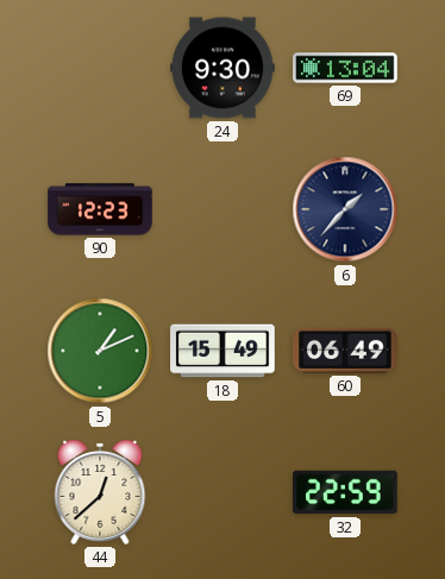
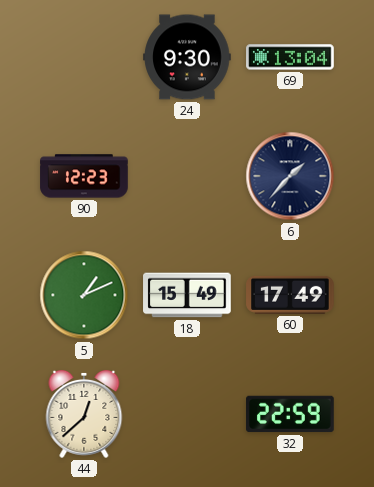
60: 06:49 -> 17:49
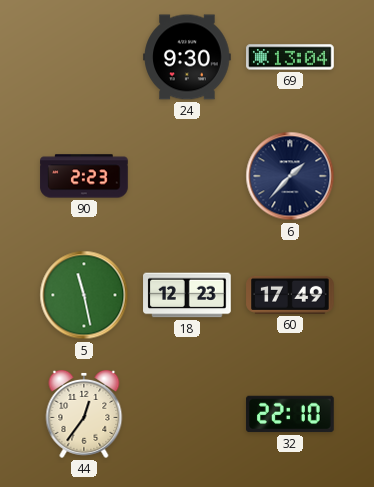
90: 12:23 -> 2:23
5: 1:11 -> 11:28
18: 15:49 -> 12:23
44: 12:38 -> 12:36
32: 22:59 -> 22:10
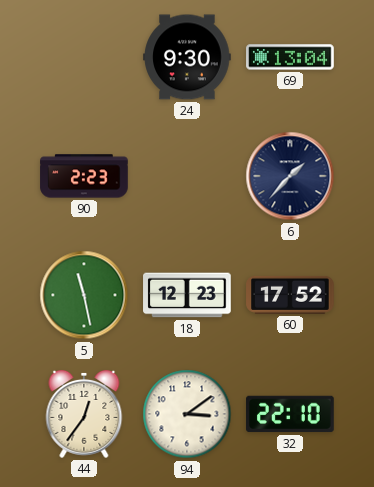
60: 17:49 -> 17:52
94: none -> 3:09
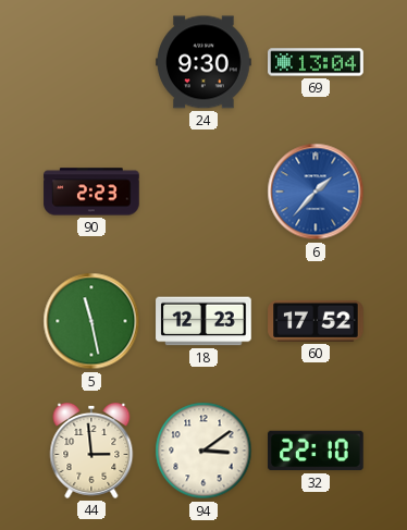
6 dial: navy -> blue
44: 12:36 -> 2:59
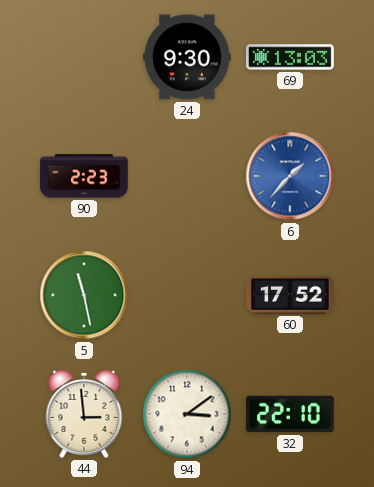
69: 13:04 -> 13:03
18: 12:23 -> none
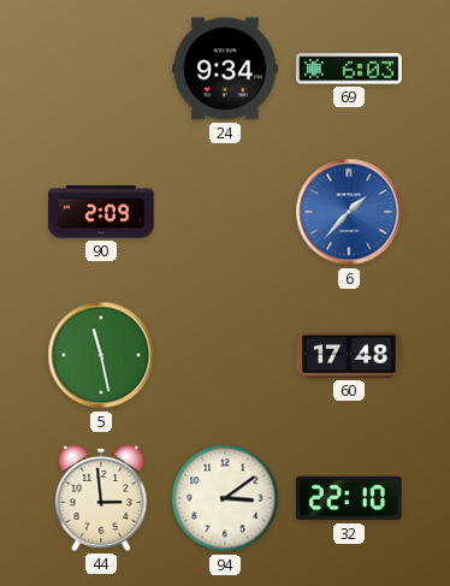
24: 9:30 -> 9:34
69: 13:03 -> 6:03
90: 2:23 -> 2:09
60: 17:52 -> 17:48
